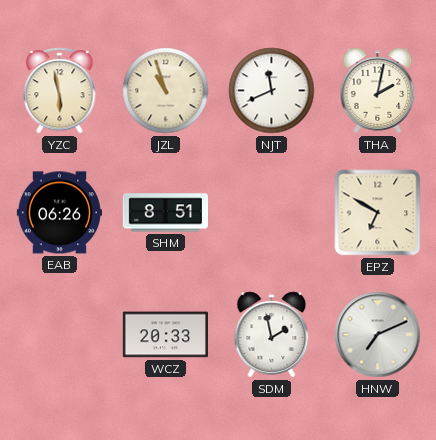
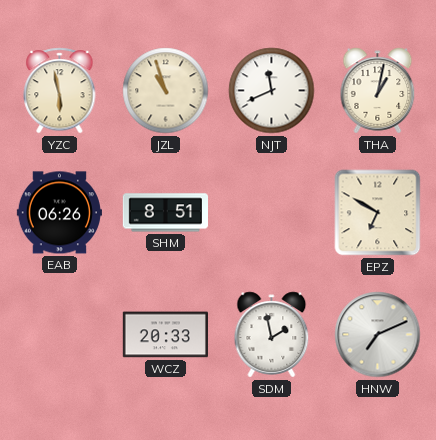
THA: 2:02 -> 1:02
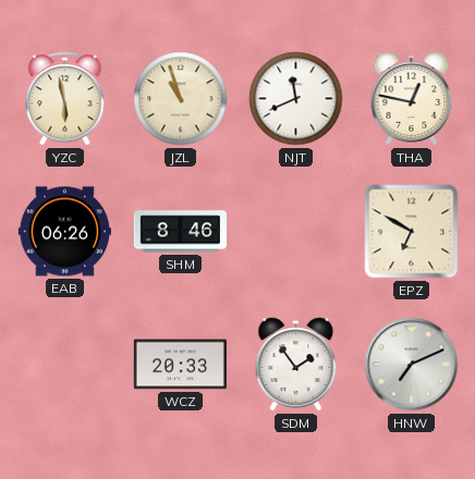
THA: 1:02 -> 12:47
SHM: 8:51 -> 8:46
SDM: 1:58 -> 1:54
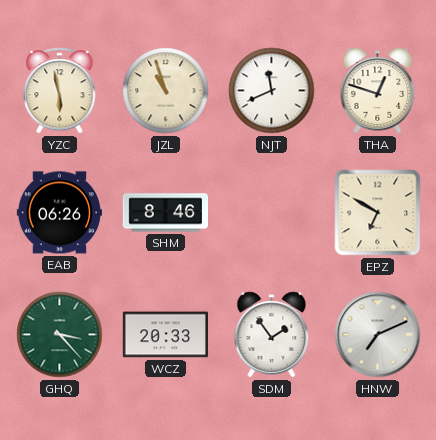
THA: 12:47 -> 12:48
GHQ: none -> 3:23
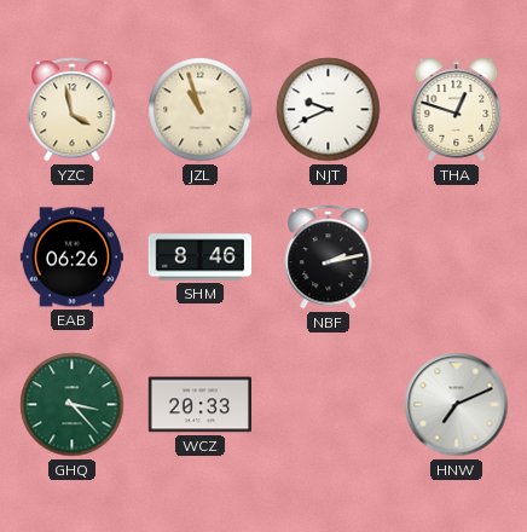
YZC: 5:58 -> 3:58
NJT: 11:41 -> 9:41
NBF: none -> 2:13
EPZ: 6:50 -> none
SDM: 1:54 -> none
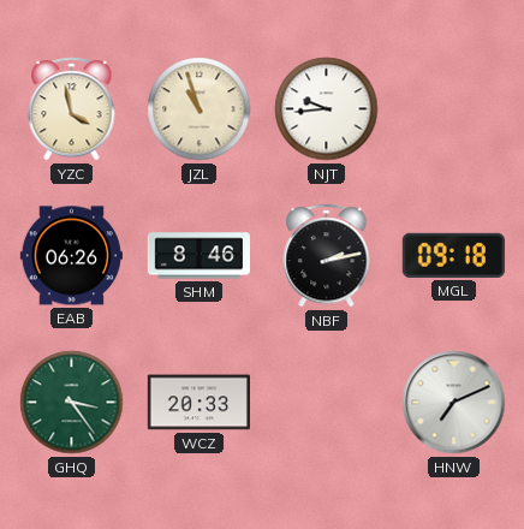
NJT: 9:41 -> 9:44
THA: 12:48 -> none
MGL: none -> 09:18
GHQ: 3:23 -> 3:24
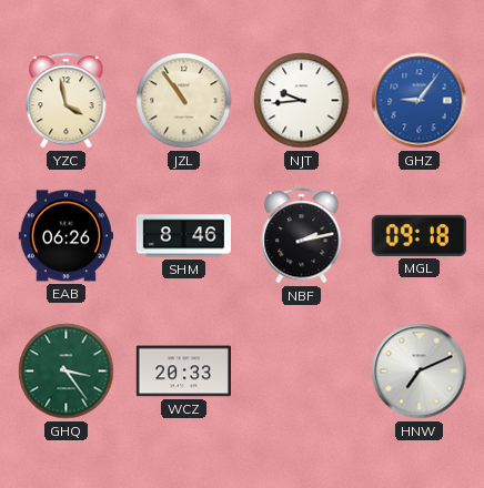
JZL: 10:57 -> 10:54
GHZ: none -> 9:06
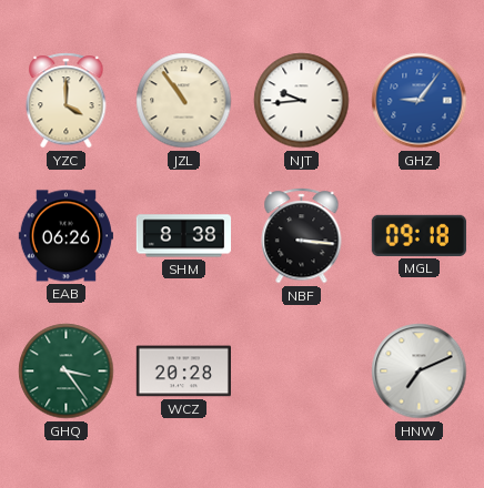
YZC: 3:58 -> 4:00
SHM: 8:46 -> 8:38
NBF: 2:13 -> 3:16
WCZ: 20:33 -> 20:28
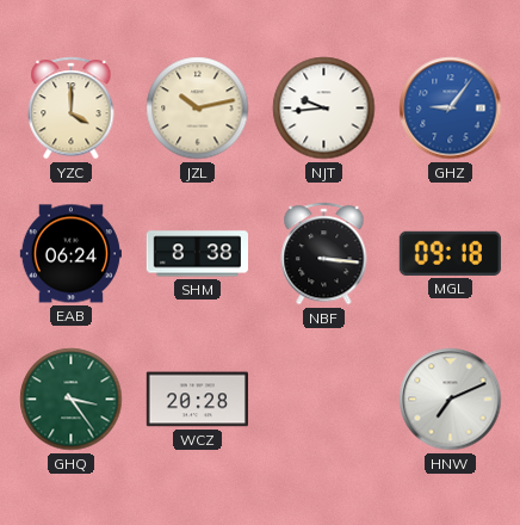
JZL: 10:54 -> 10:13
EAB: 06:26 -> 06:24
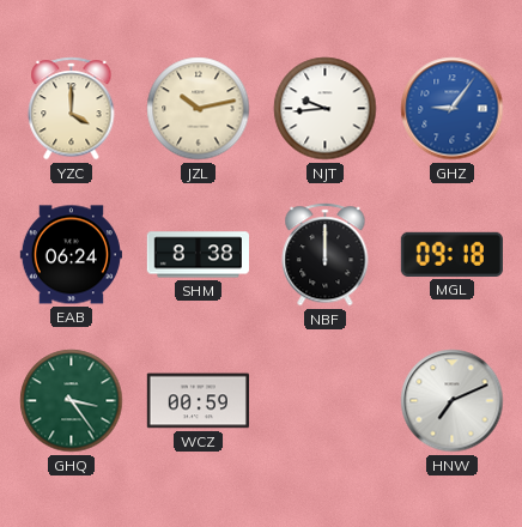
NBF: 3:16 -> 12:00
WCZ: 20:28 -> 00:59
